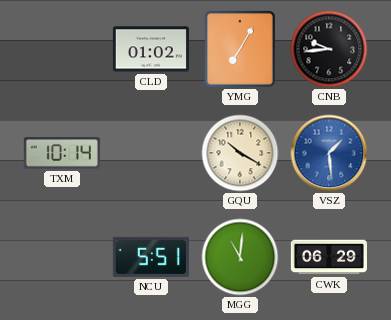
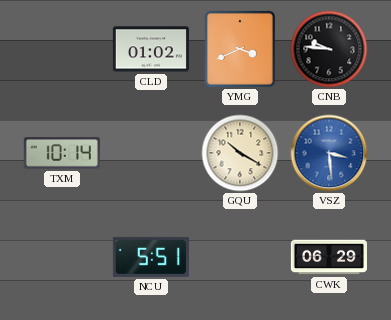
YMG: 7:05 -> 3:41
CNB: 9:44 -> 9:46
VSZ: 1:29 -> 3:29
MGG: 11:01 -> none
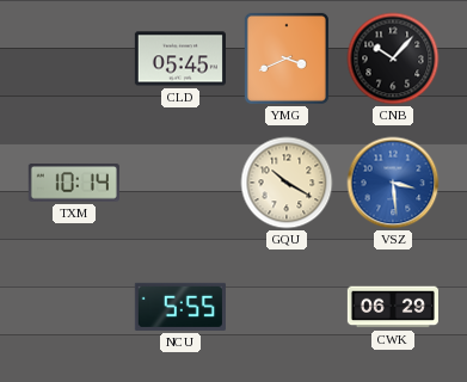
CLD: 01:02 -> 05:45
CNB: 9:46 -> 10:07
NCU: 5:51 -> 5:55
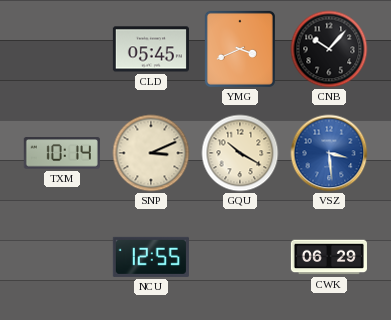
SNP: none -> 3:11
NCU: 5:55 -> 12:55
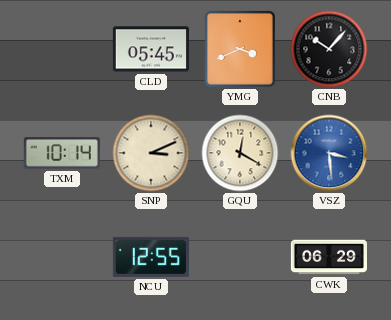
GQU: 10:20 -> 12:20
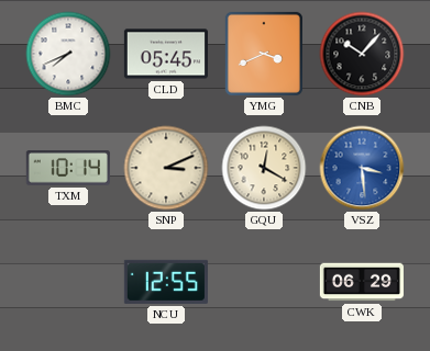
BMC: none -> 7:41
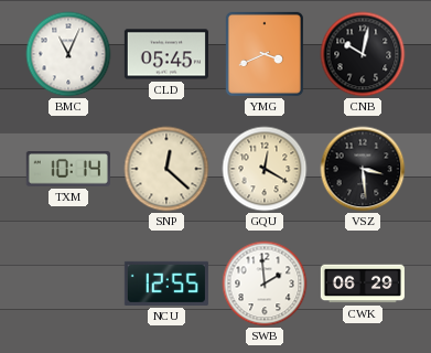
BMC: 7:41 -> 11:04
CNB: 10:07 -> 10:02
SNP: 3:11 -> 12:22
VSZ dial: blue -> black
SWB: none -> 1:59
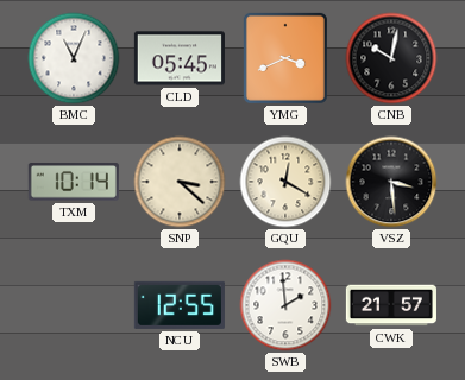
SNP: 12:22 -> 3:22
CWK: 06:29 -> 21:57
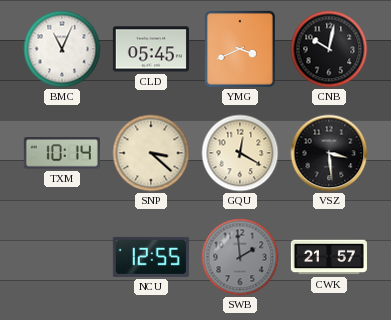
SWB dial: white -> grey
